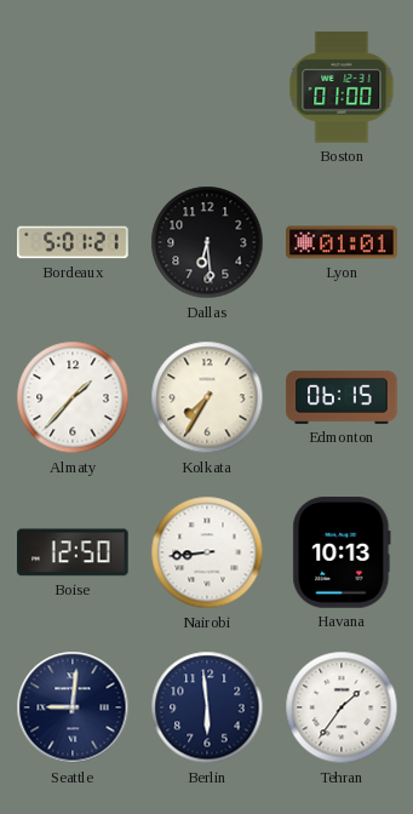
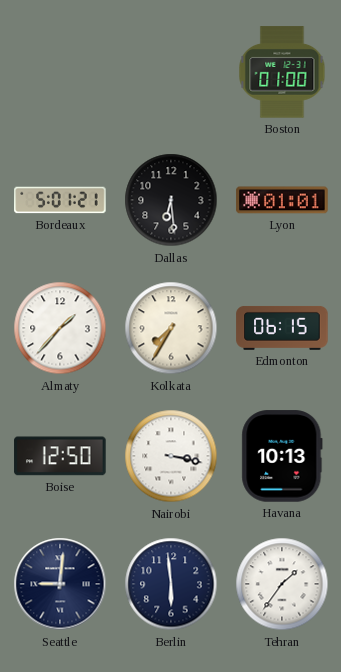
Nairobi: 8:44 -> 3:17
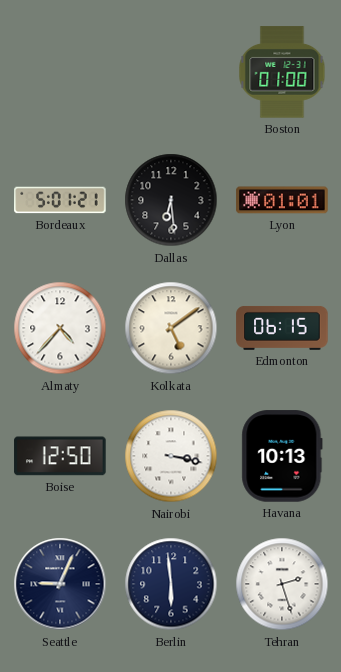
Almaty: 1:37 -> 4:37
Kolkata: 7:35 -> 5:09
Seattle: 9:01 -> 9:04
Tehran: 1:36 -> 2:27
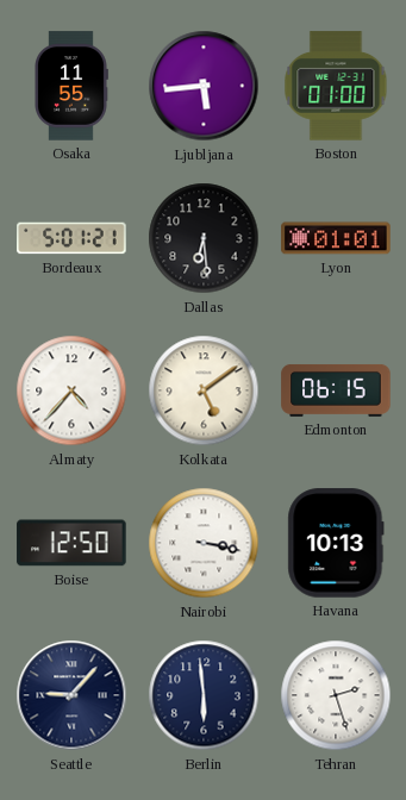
Osaka: none -> 11:55
Ljubljana: none -> 5:44
Seattle: 9:04 -> 9:07
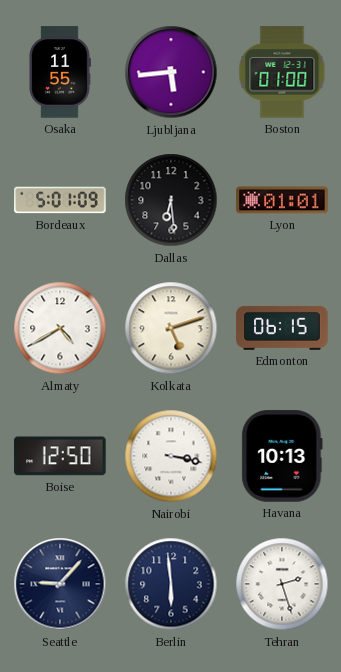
Bordeaux: 5:01:21 -> 5:01:09
Almaty: 4:37 -> 4:40
Kolkata: 5:09 -> 5:12
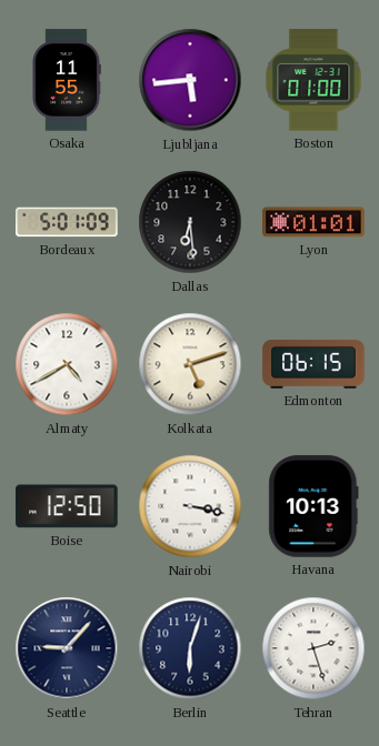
Berlin: 5:59 -> 6:03
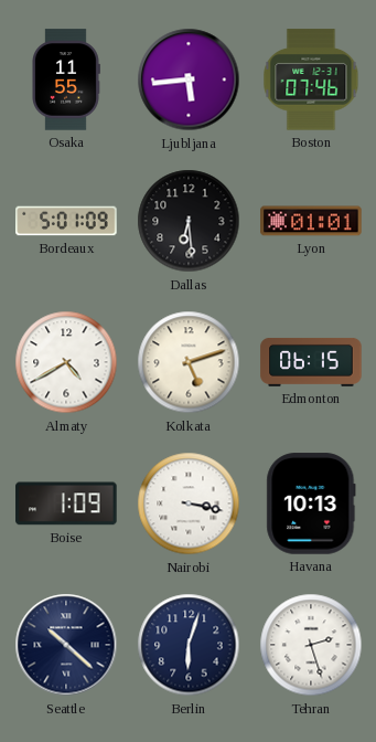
Boston: 01:00 -> 07:46
Boise: 12:50 -> 1:09
Seattle: 9:07 -> 10:22
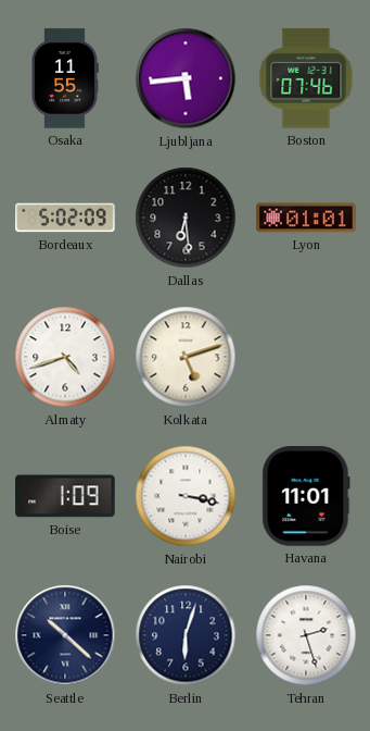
Bordeaux: 5:01 -> 5:02
Almaty: 4:40 -> 4:42
Edmonton: 06:15 -> none
Havana: 10:13 -> 11:01
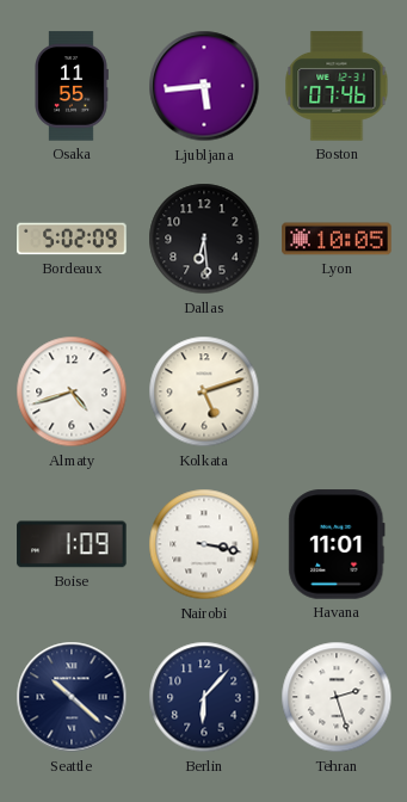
Lyon: 01:01 -> 10:05
Berlin: 6:03 -> 6:07
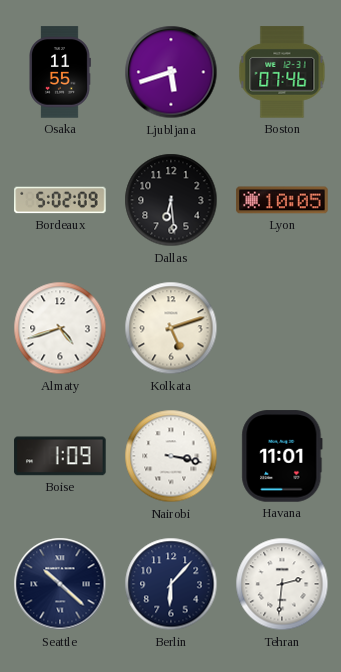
Ljubljana: 5:44 -> 5:42
Tehran: 2:27 -> 2:31
